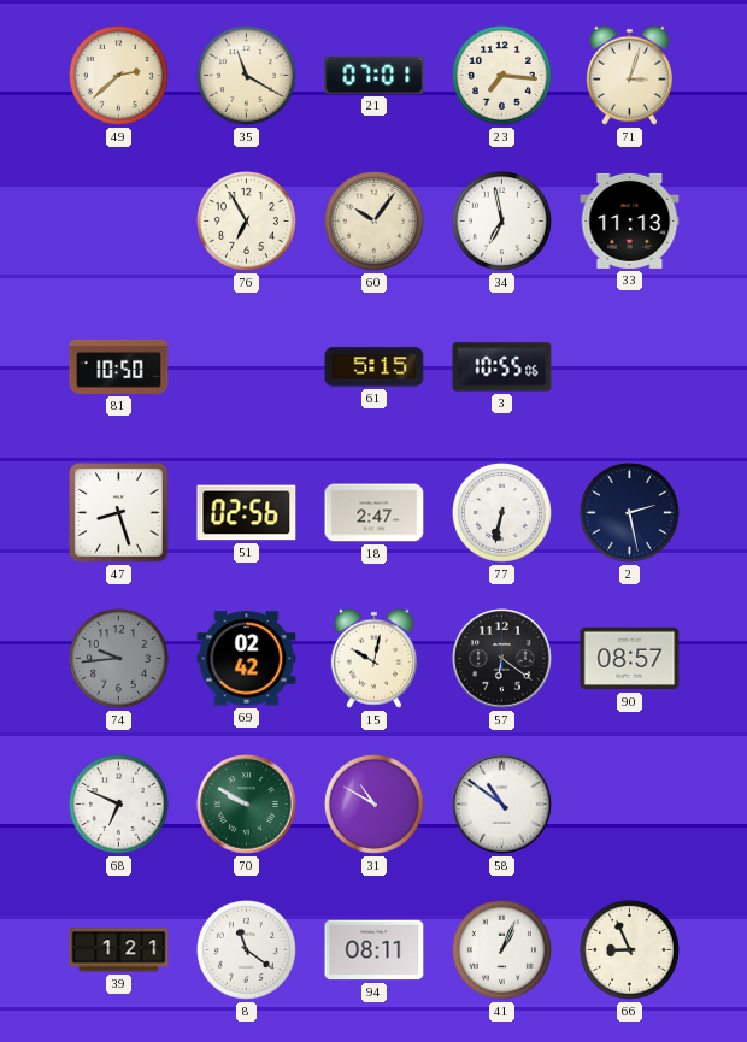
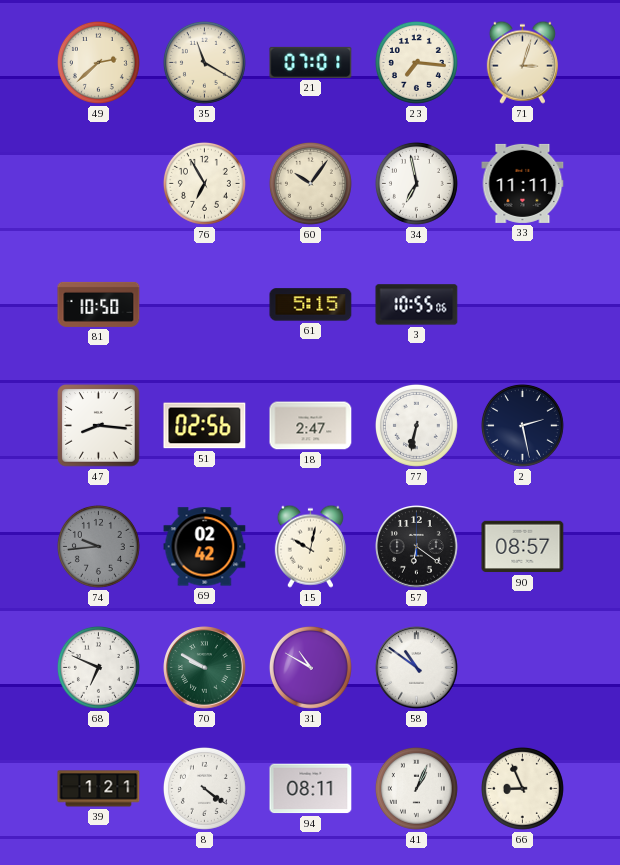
33: 11:13 -> 11:11
47: 8:27 -> 8:16
8: 11:21 -> 4:21
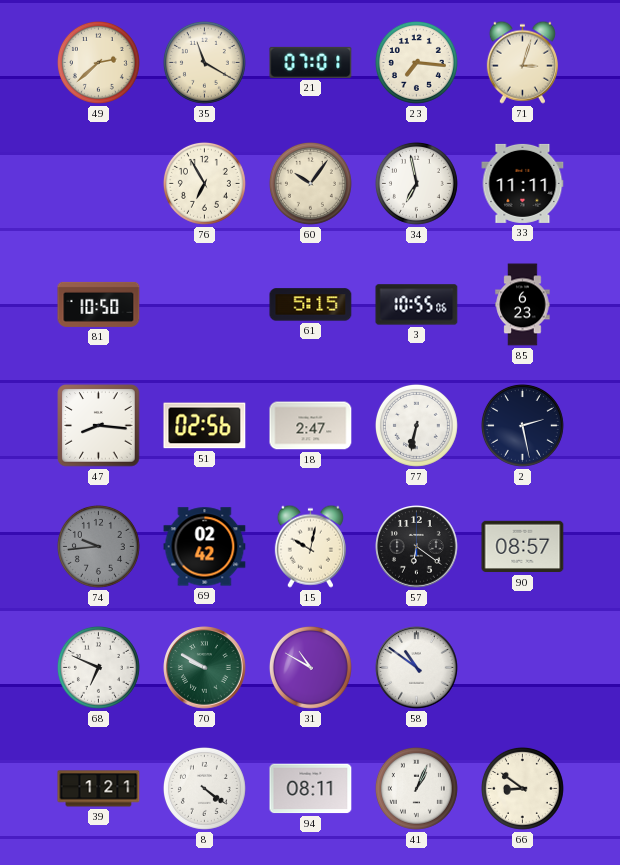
85: none -> 6:23
66: 8:56 -> 8:51
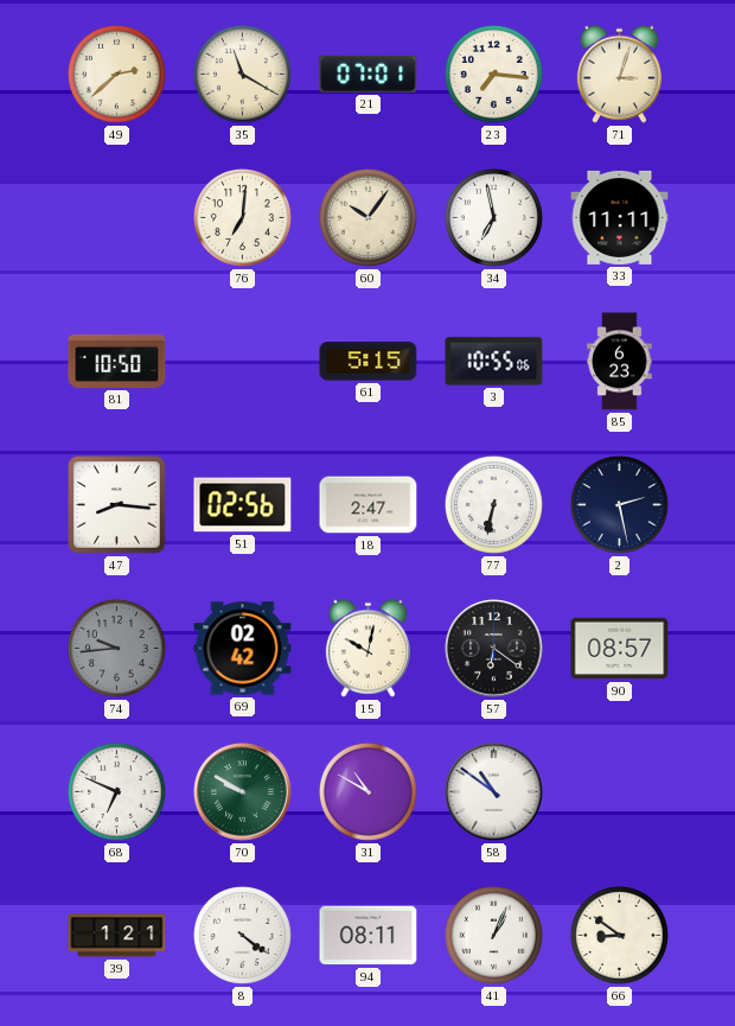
76: 6:55 -> 7:01
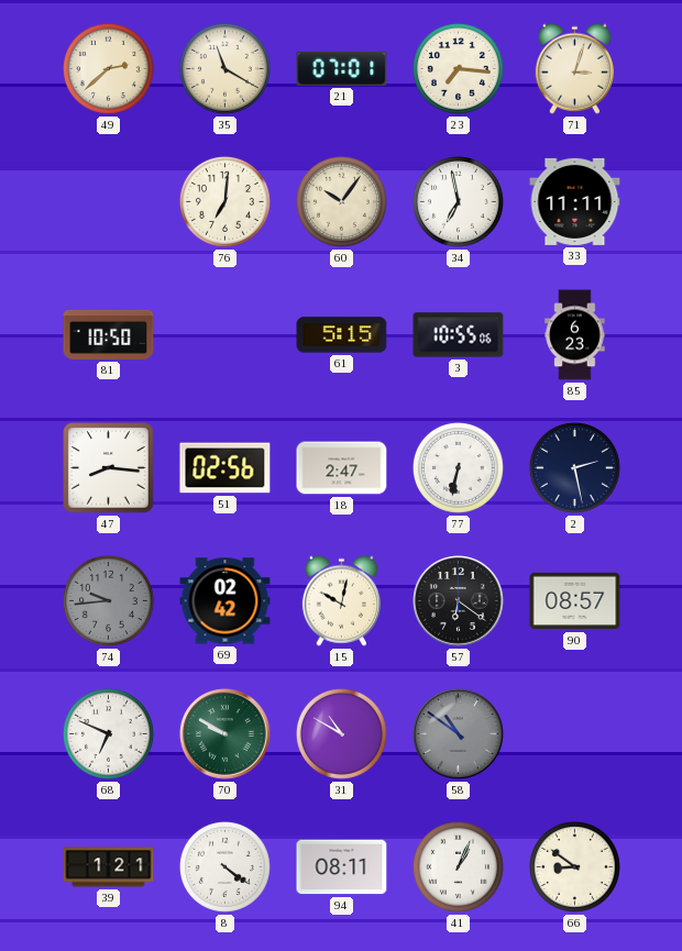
58 dial: white -> grey
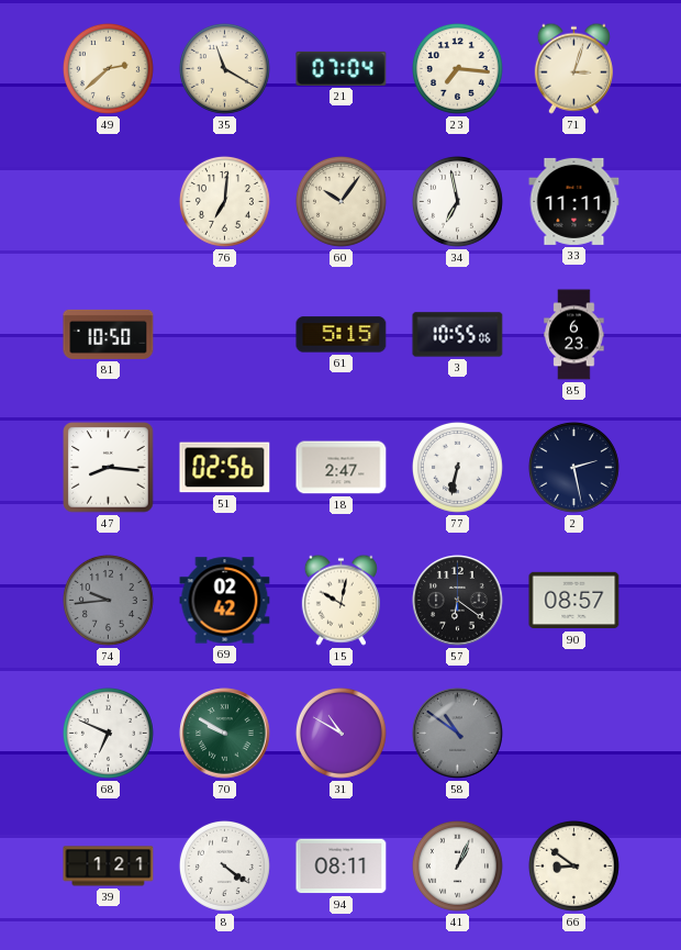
21: 07:01 -> 07:04
